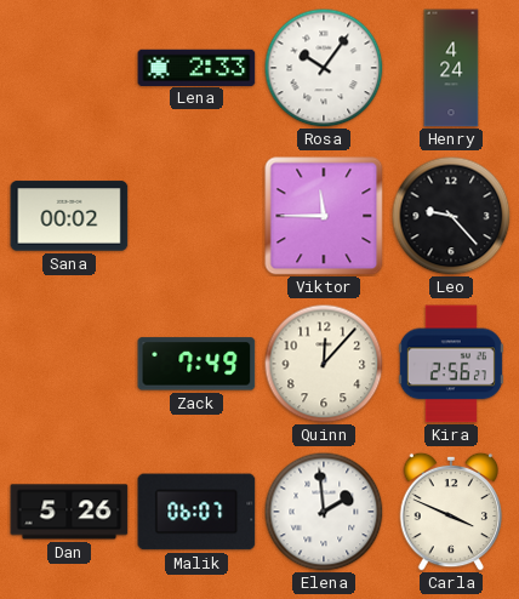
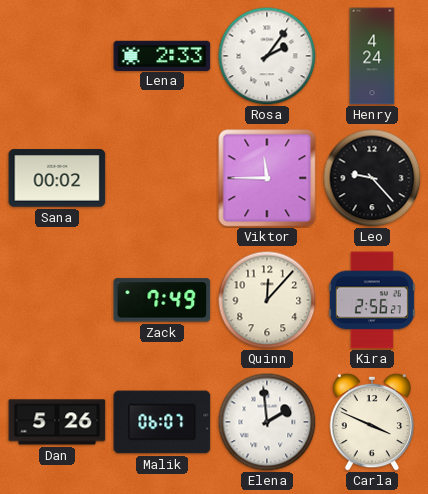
Rosa: 10:06 -> 2:06
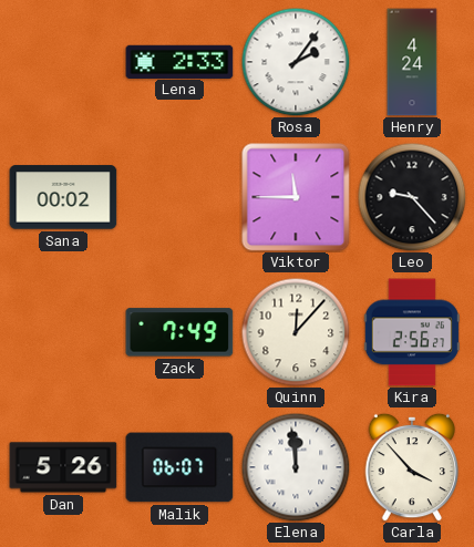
Elena: 1:59 -> 11:59
Carla: 3:49 -> 3:53
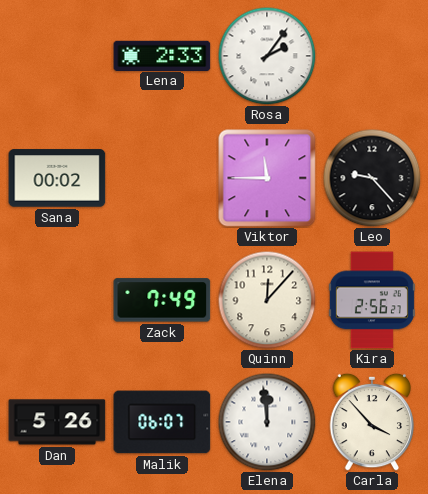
Henry: 4:24 -> none
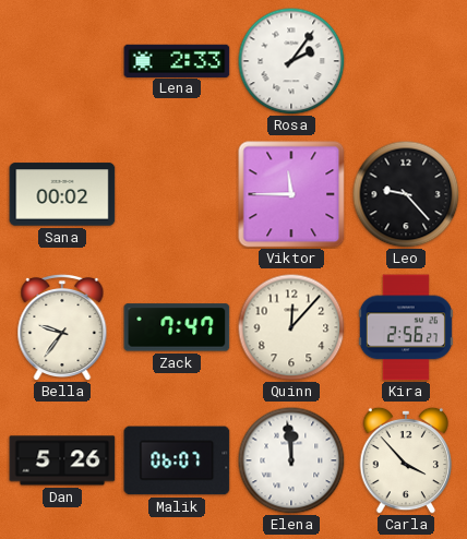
Bella: none -> 9:36
Zack: 7:49 -> 7:47
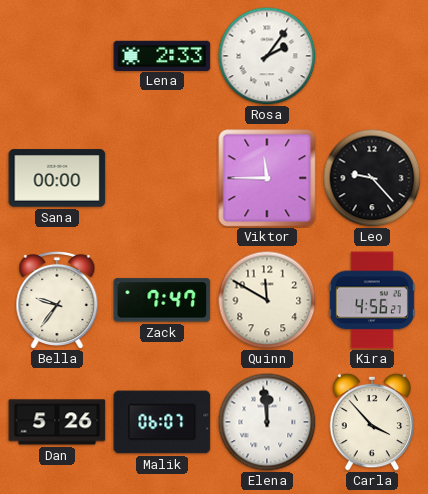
Sana: 00:02 -> 00:00
Quinn: 12:07 -> 11:50
Kira: 2:56 -> 4:56
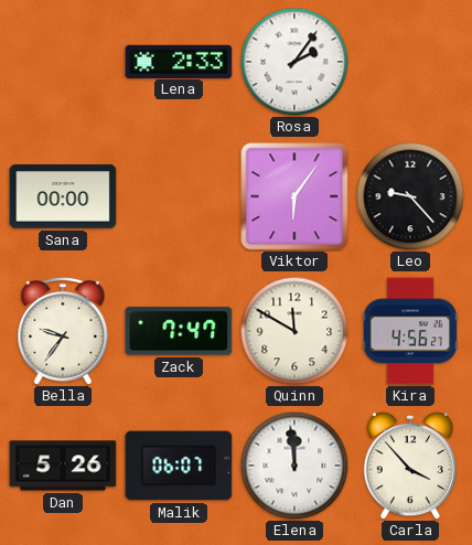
Viktor: 11:45 -> 6:06
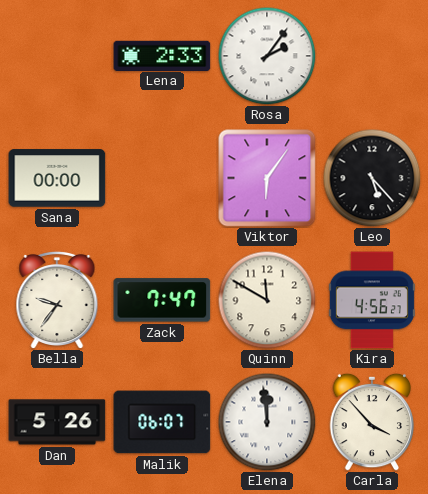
Leo: 9:23 -> 5:23
